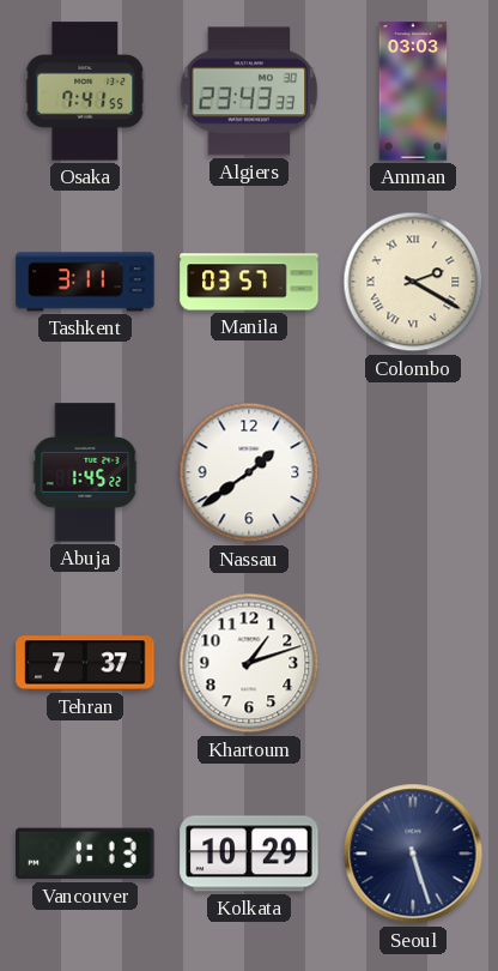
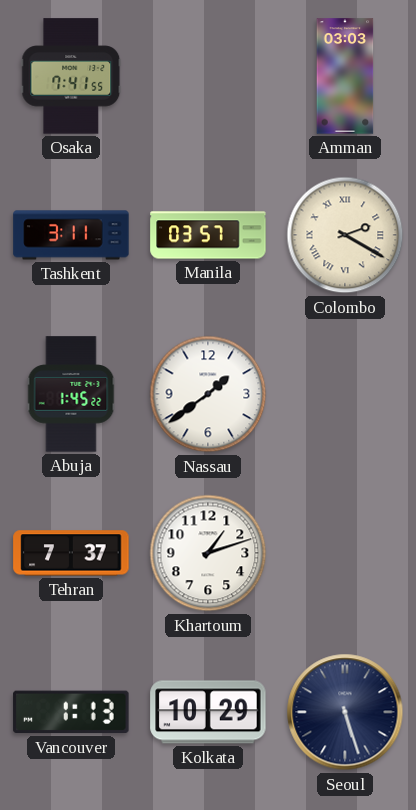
Algiers: 23:43 -> none
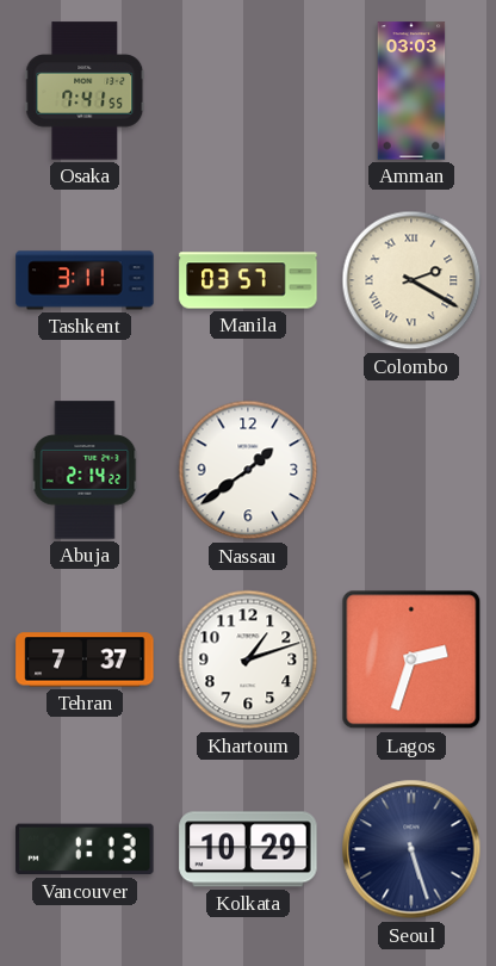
Abuja: 1:45 -> 2:14
Lagos: none -> 2:33
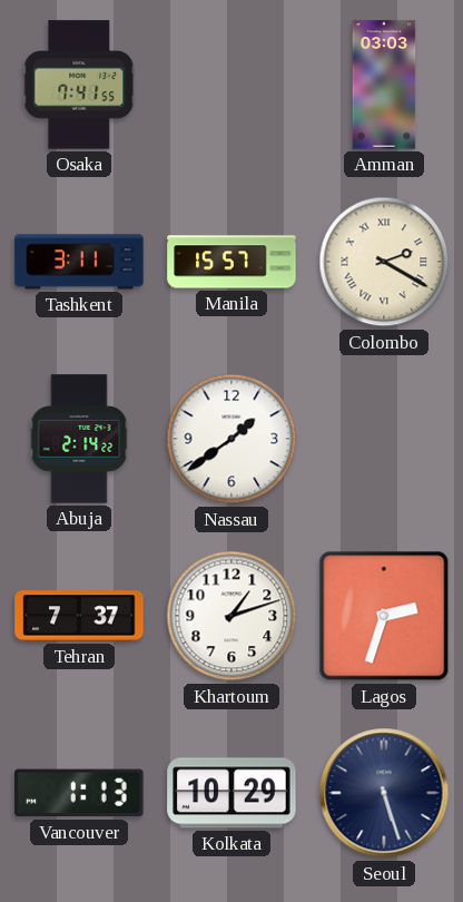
Manila: 03:57 -> 15:57
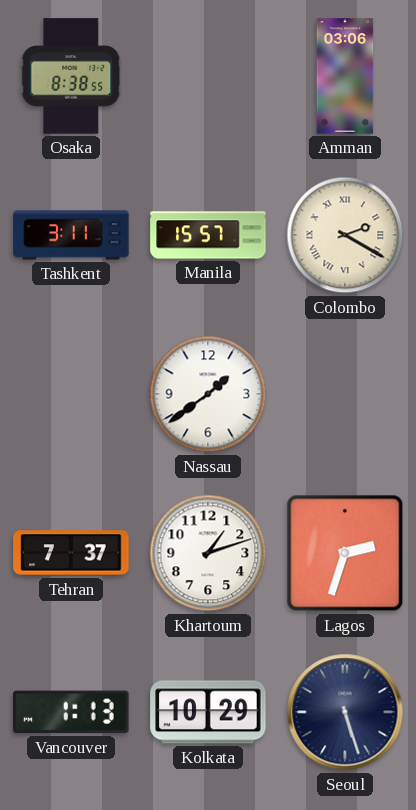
Osaka: 7:41 -> 8:38
Amman: 03:03 -> 03:06
Abuja: 2:14 -> none
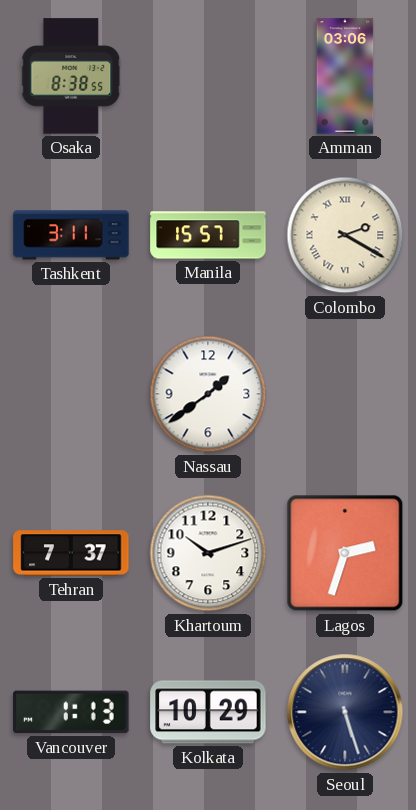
Khartoum: 1:12 -> 10:12
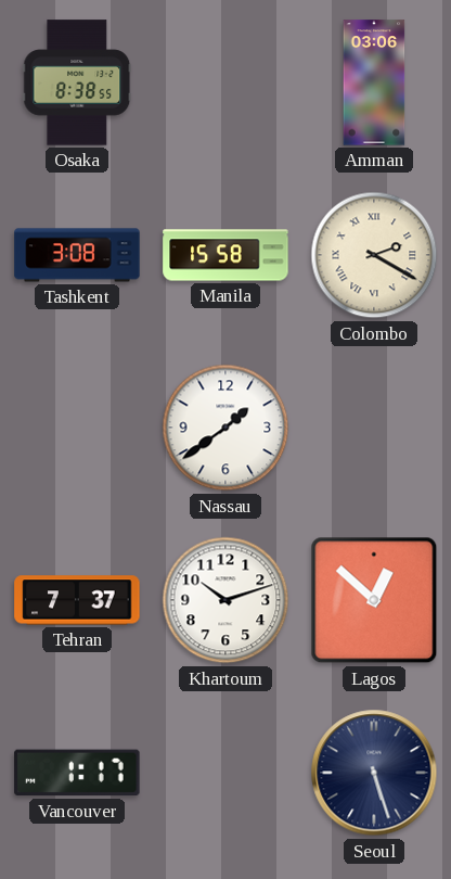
Tashkent: 3:11 -> 3:08
Manila: 15:57 -> 15:58
Lagos: 2:33 -> 12:52
Vancouver: 1:13 -> 1:17
Kolkata: 10:29 -> none
